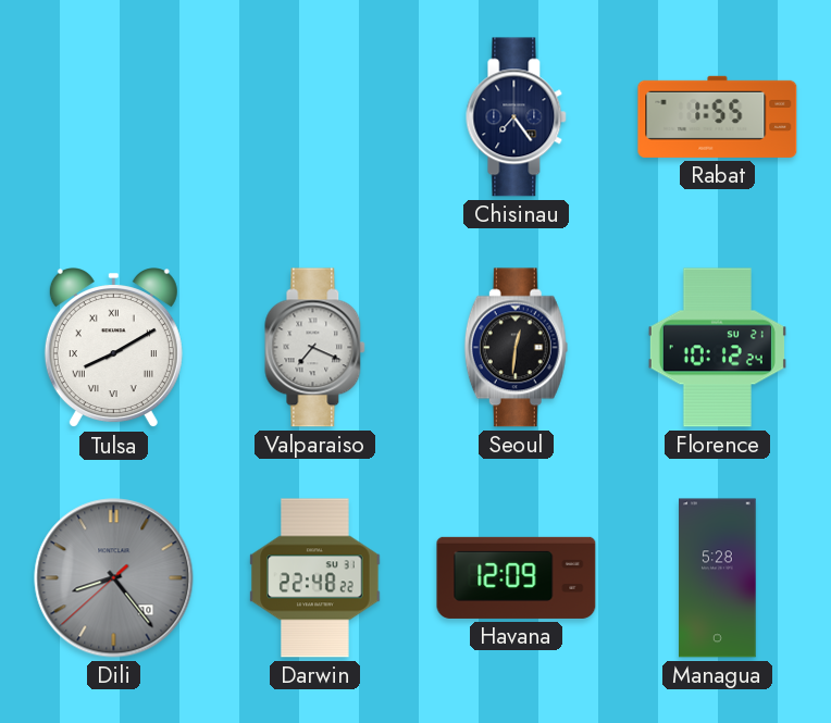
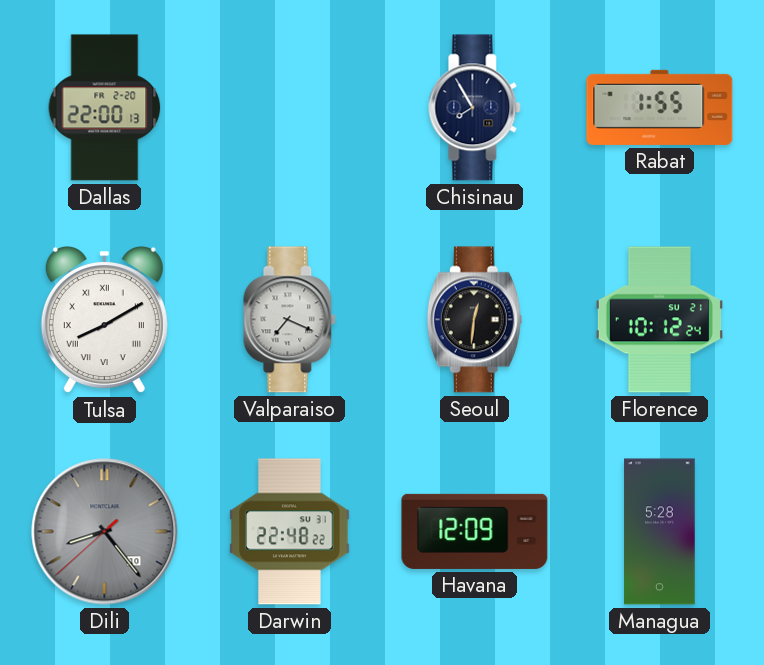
Dallas: none -> 22:00
Chisinau: 7:24 -> 7:55
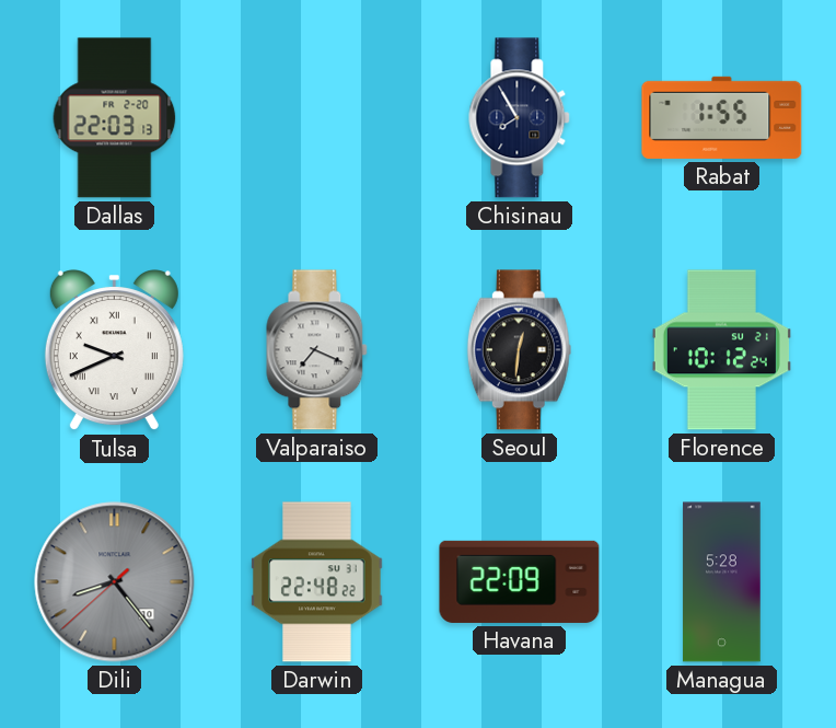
Dallas: 22:00 -> 22:03
Tulsa: 8:10 -> 9:41
Havana: 12:09 -> 22:09
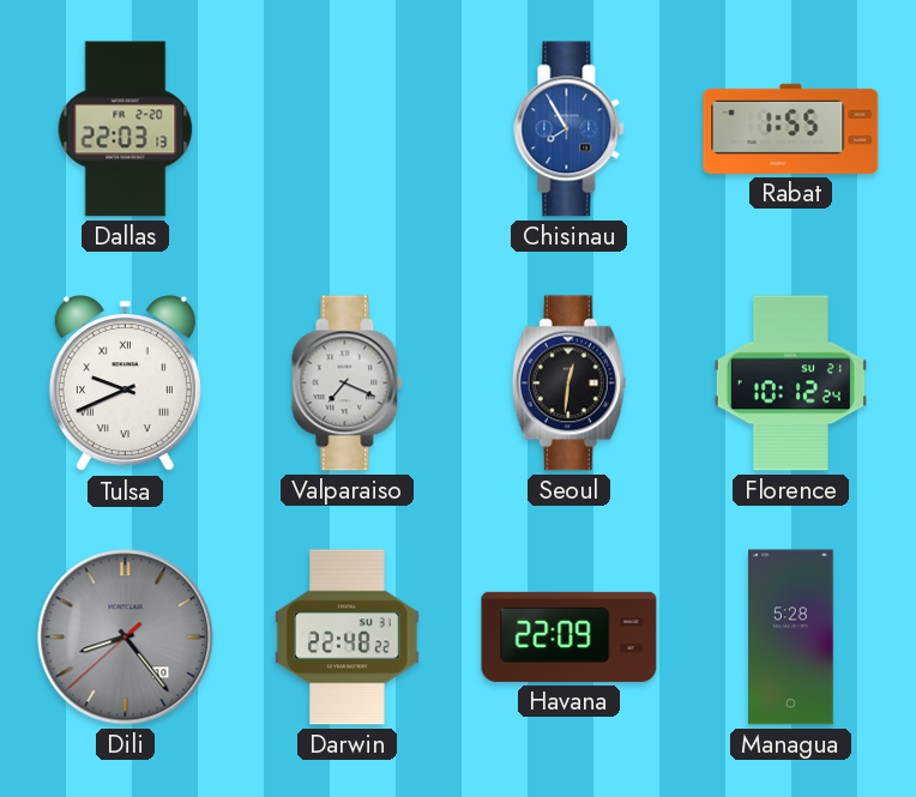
Chisinau dial: navy -> blue
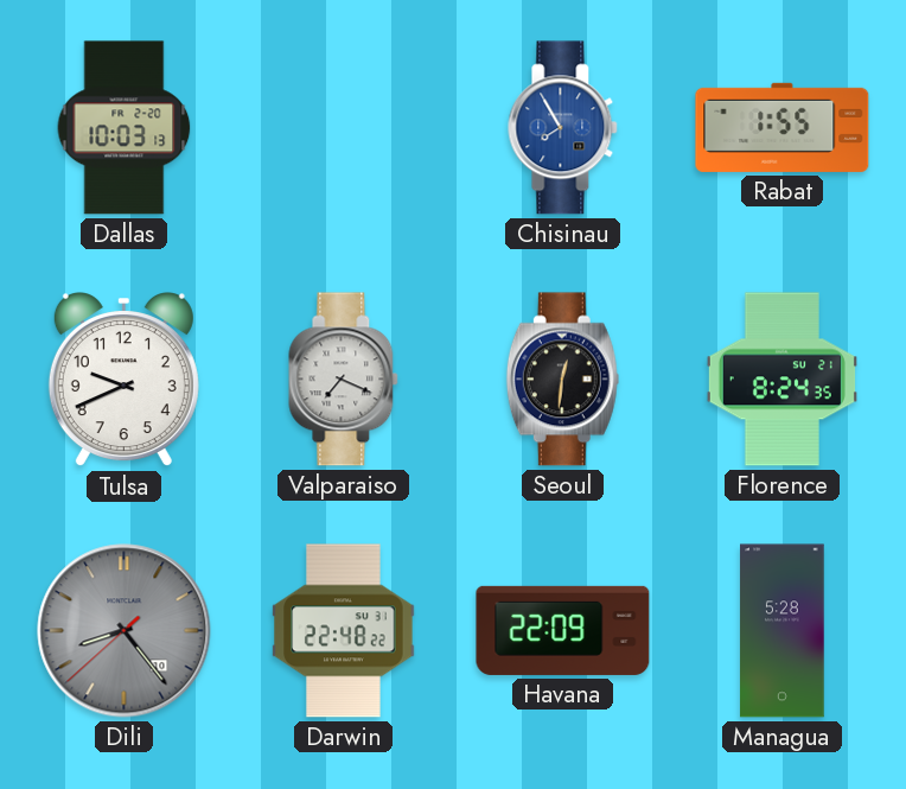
Dallas: 22:03 -> 10:03
Tulsa numerals: Roman -> Arabic
Florence: 10:12 -> 8:24
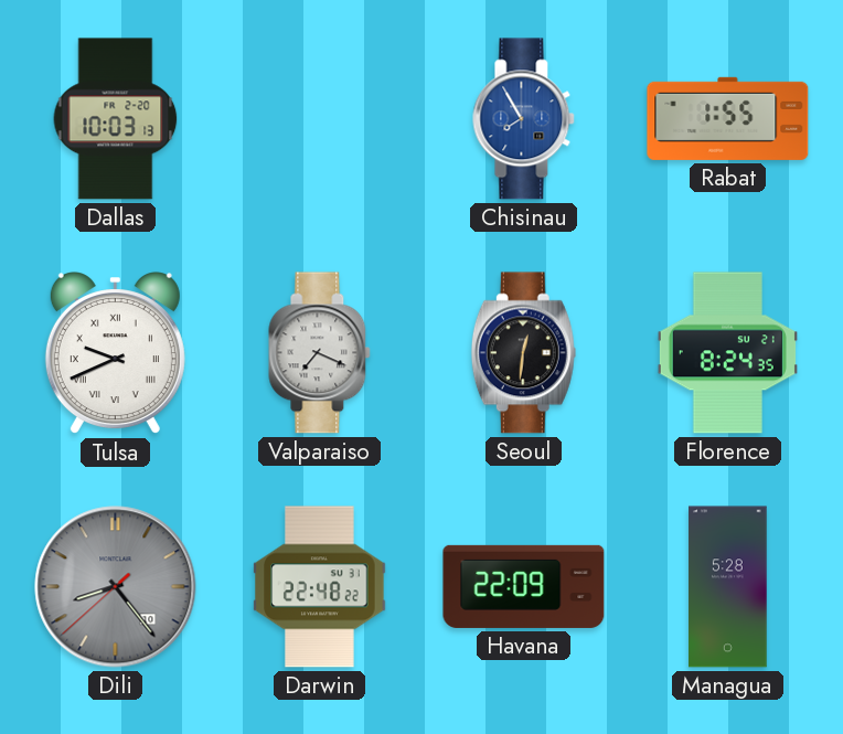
Tulsa numerals: Arabic -> Roman
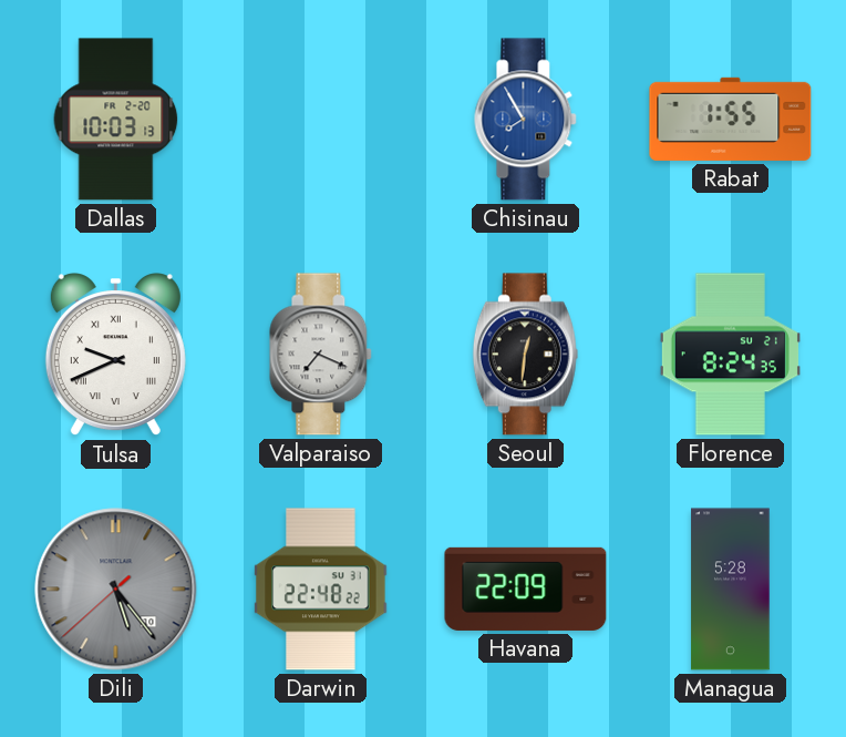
Dili: 8:23 -> 5:23
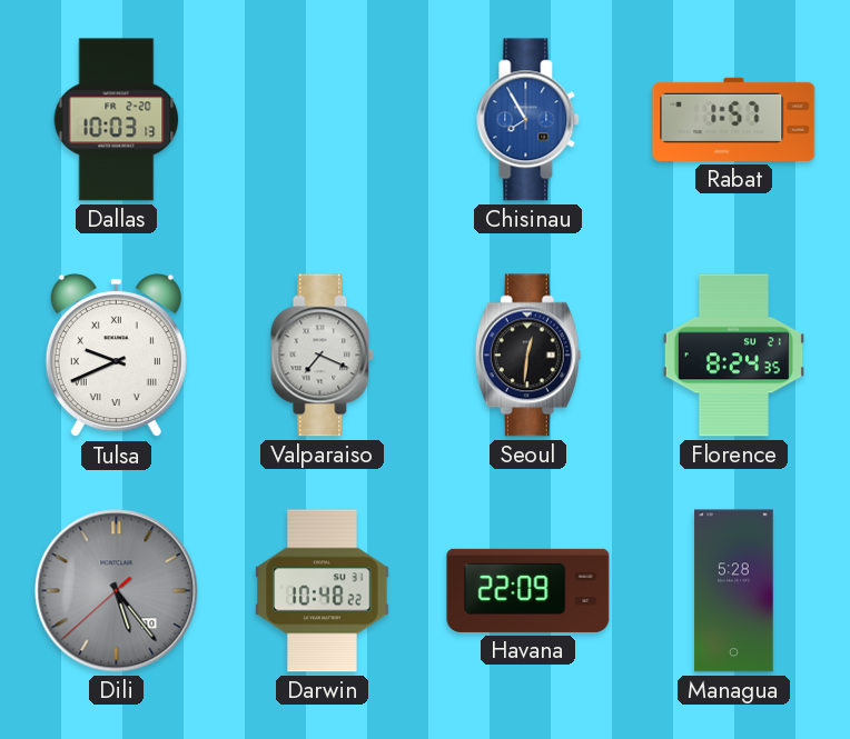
Rabat: 1:55 -> 1:57
Darwin: 22:48 -> 10:48
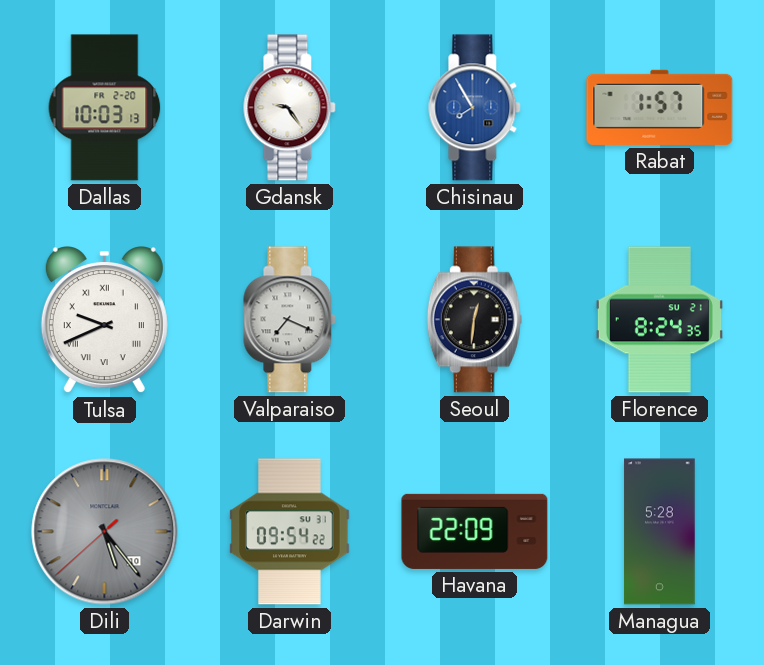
Gdansk: none -> 9:24
Darwin: 10:48 -> 09:54
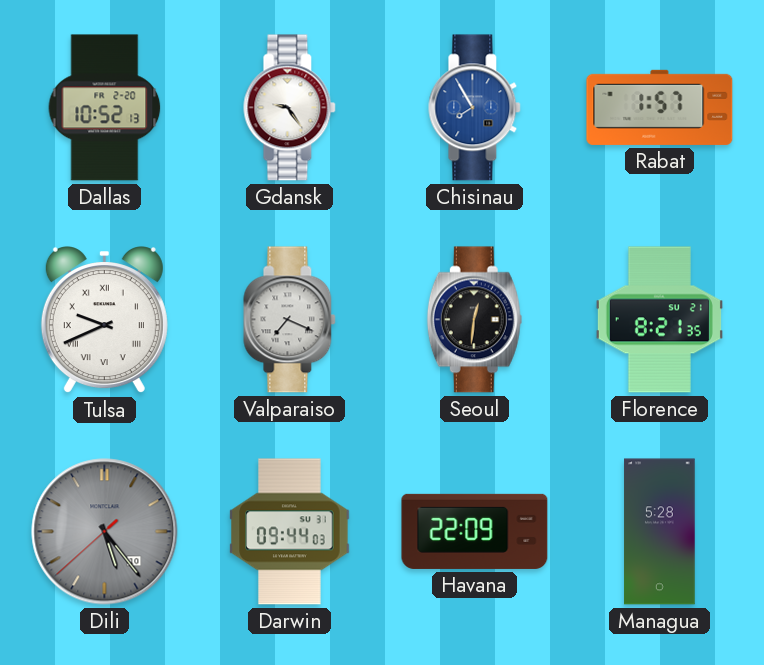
Dallas: 10:03 -> 10:52
Florence: 8:24 -> 8:21
Darwin: 09:54 -> 09:44
